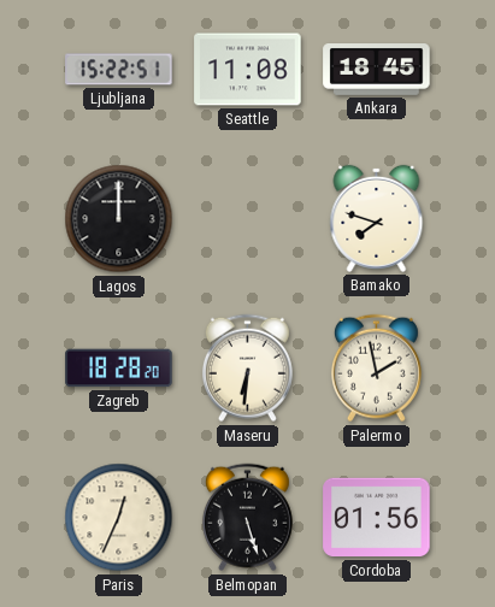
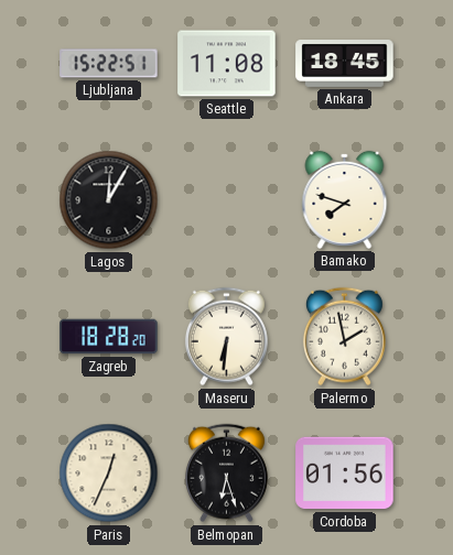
Lagos: 12:00 -> 12:05
Belmopan: 5:27 -> 6:27
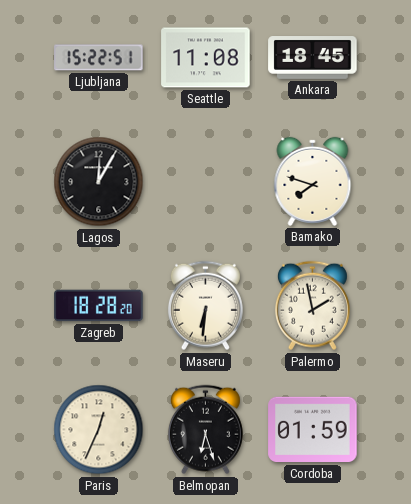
Cordoba: 01:56 -> 01:59
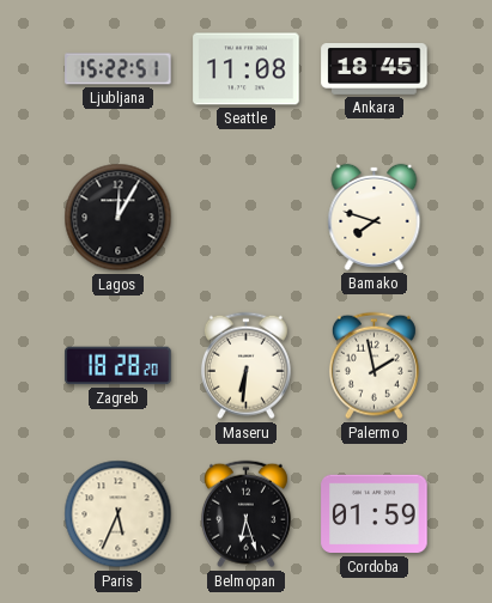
Paris: 12:34 -> 5:34
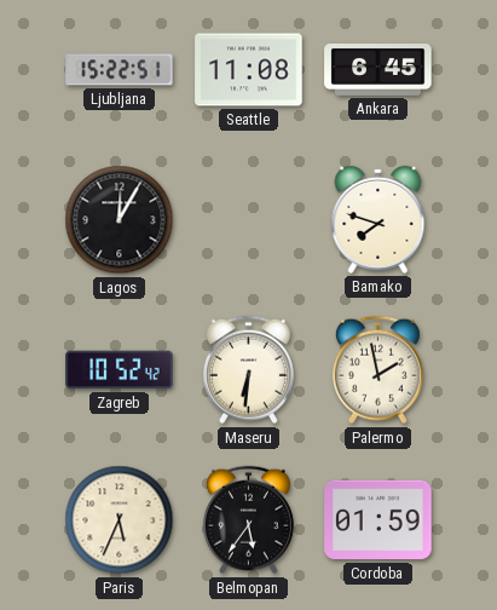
Ankara: 18:45 -> 6:45
Zagreb: 18:28 -> 10:52
Belmopan: 6:27 -> 5:36
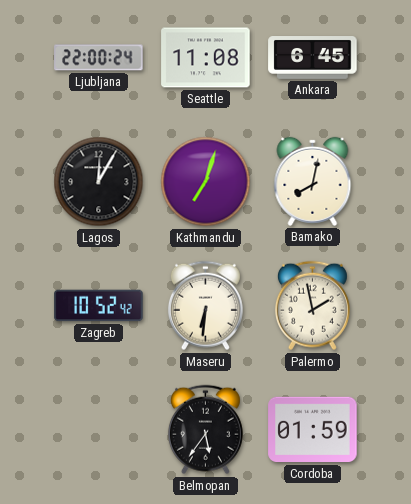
Ljubljana: 15:22 -> 22:00
Kathmandu: none -> 7:03
Bamako: 7:48 -> 8:02
Paris: 5:34 -> none
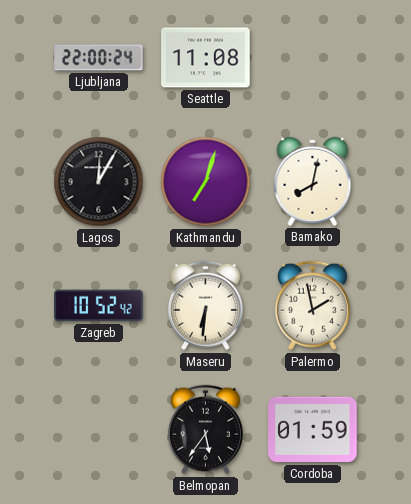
Ankara: 6:45 -> none
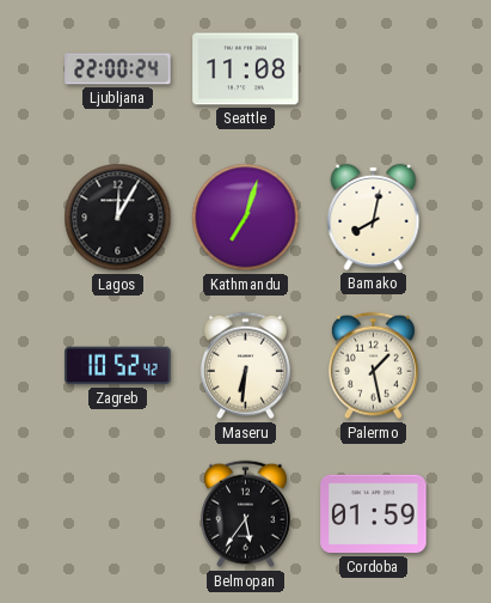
Palermo: 1:58 -> 1:28
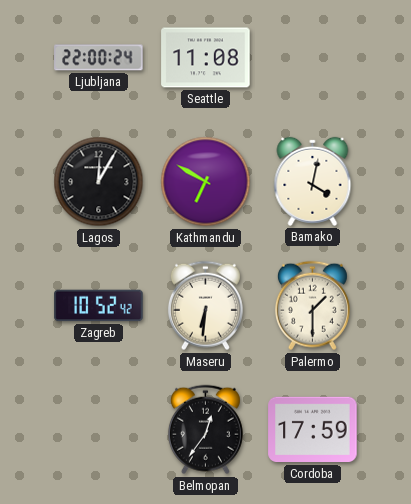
Kathmandu: 7:03 -> 6:50
Bamako: 8:02 -> 4:02
Palermo: 1:28 -> 1:30
Belmopan: 5:36 -> 12:36
Cordoba: 01:59 -> 17:59
